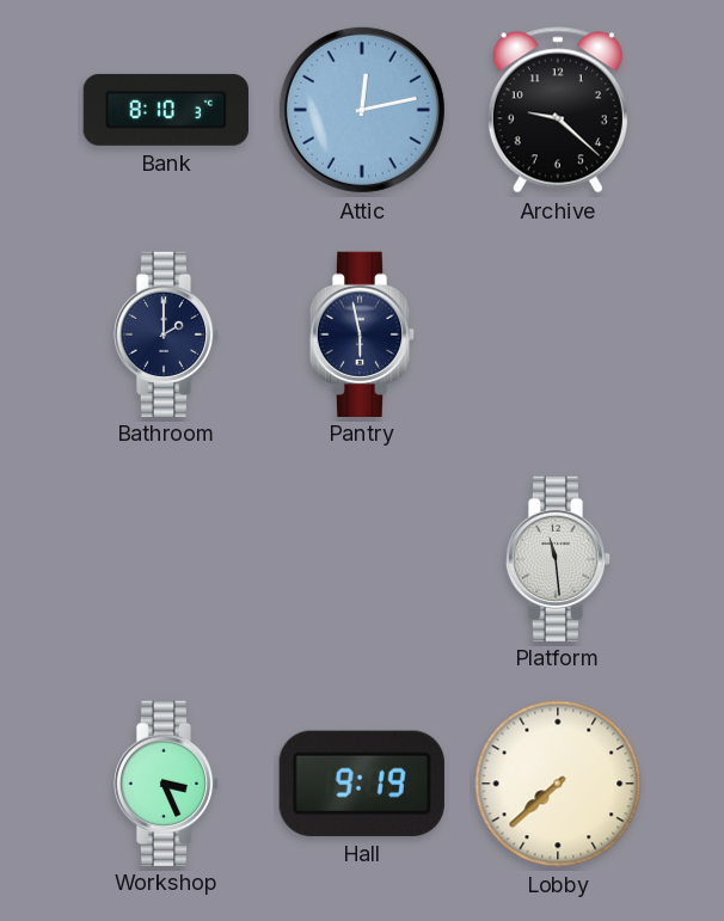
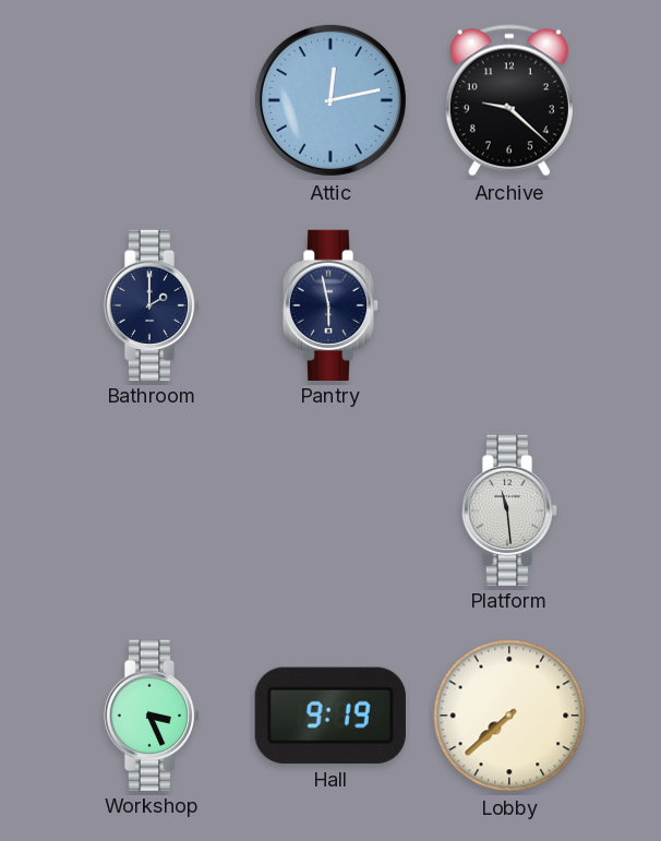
Bank: 8:10 -> none
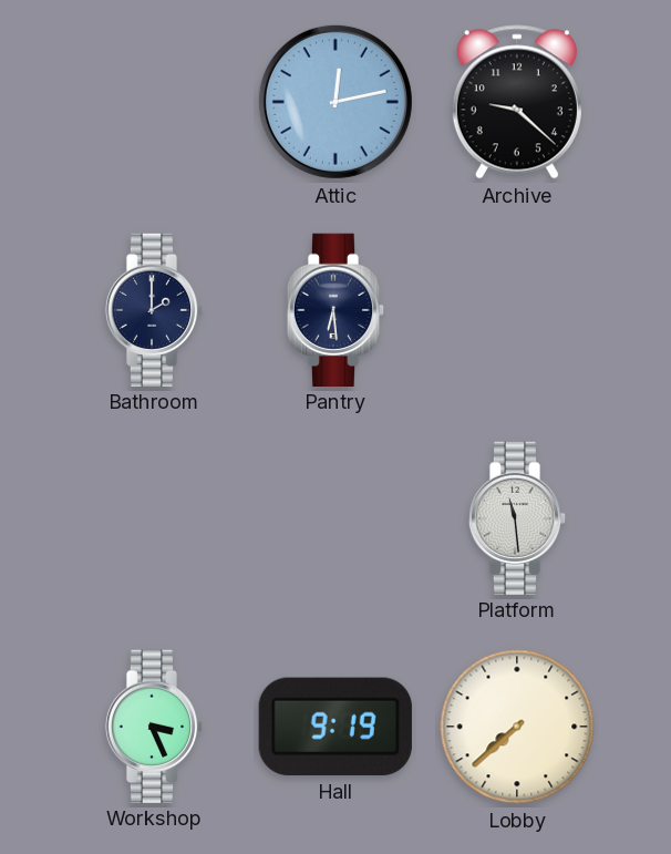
Pantry: 5:58 -> 6:29
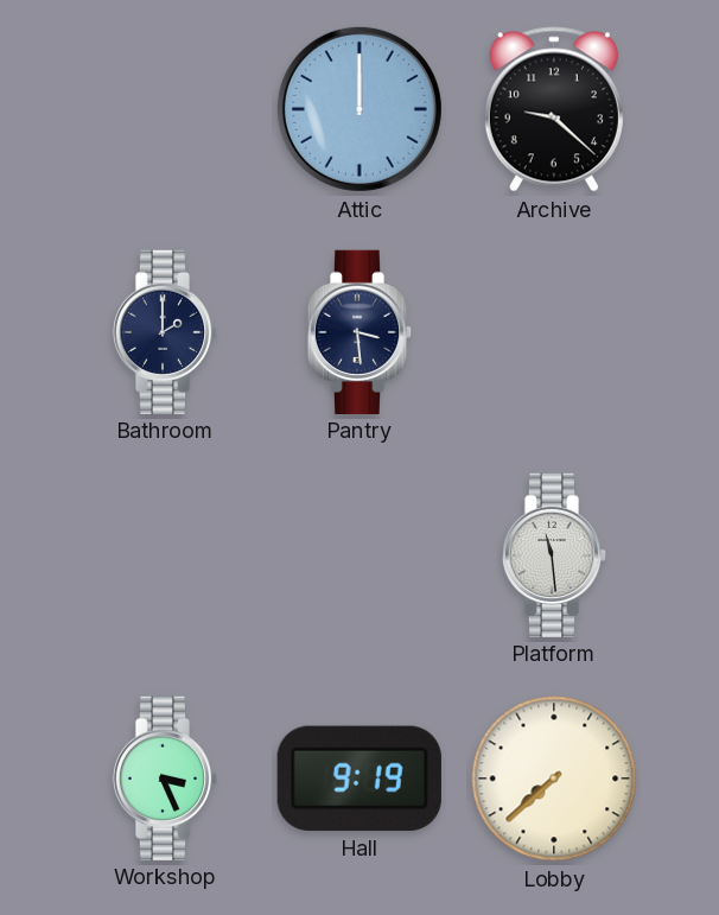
Attic: 12:13 -> 12:00
Pantry: 6:29 -> 3:29
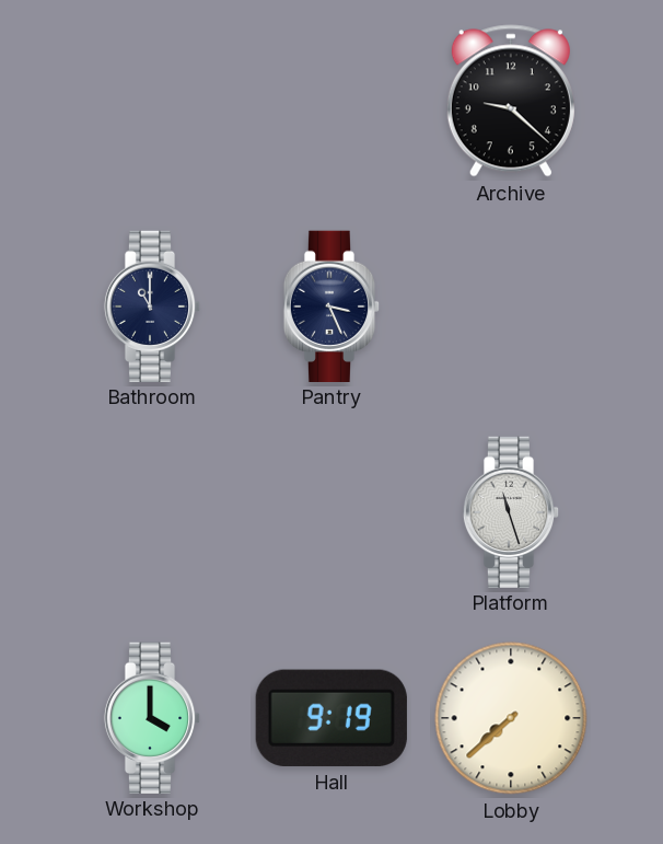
Attic: 12:00 -> none
Bathroom: 2:00 -> 11:00
Pantry: 3:29 -> 3:26
Platform: 11:29 -> 11:27
Workshop: 3:26 -> 4:00
